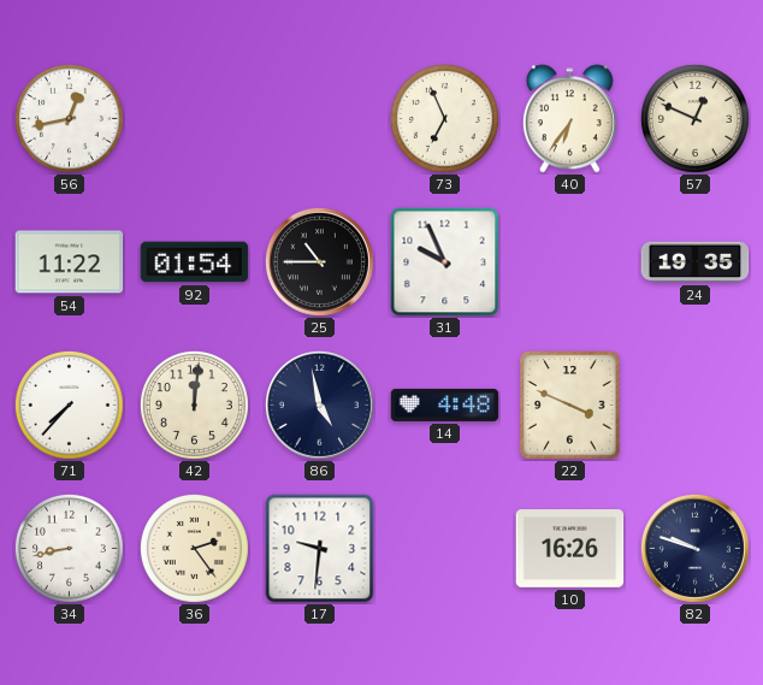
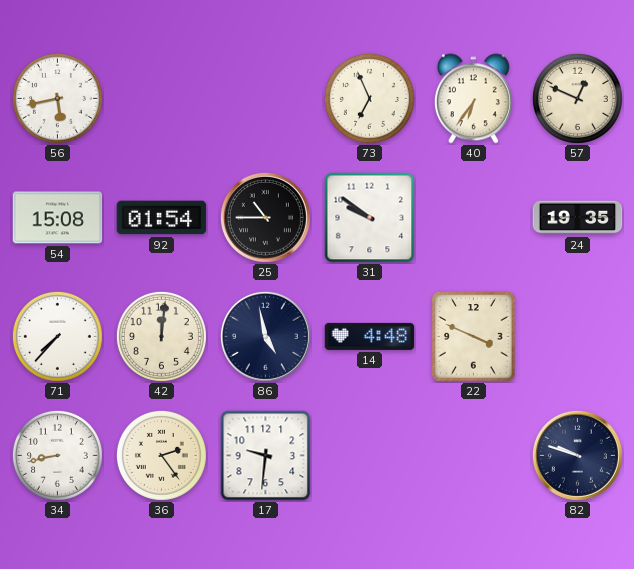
56: 12:43 -> 5:43
54: 11:22 -> 15:08
31: 9:56 -> 9:51
10: 16:26 -> none
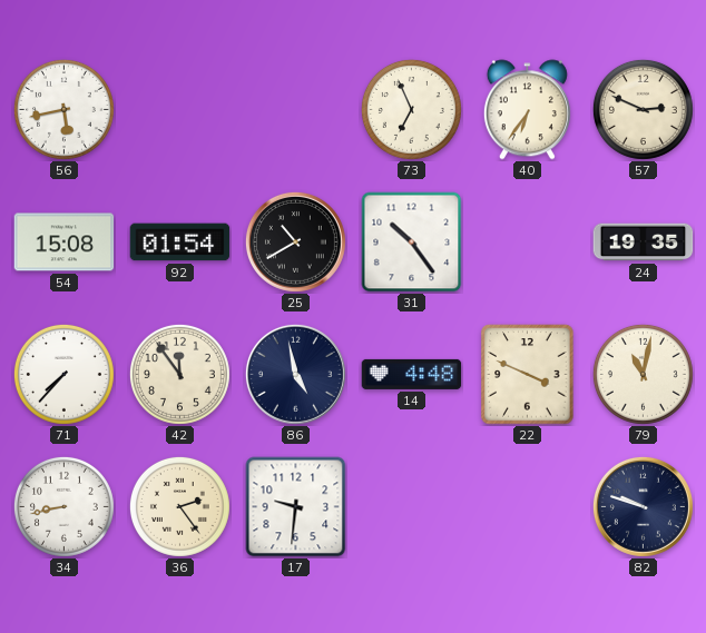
57: 12:49 -> 2:49
25: 10:45 -> 10:40
31: 9:51 -> 10:24
42: 12:01 -> 11:54
79: none -> 11:02
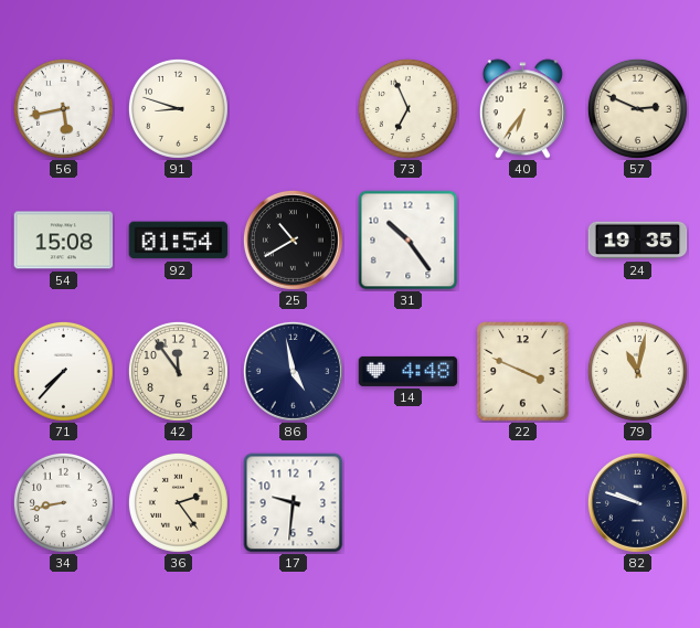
91: none -> 8:48
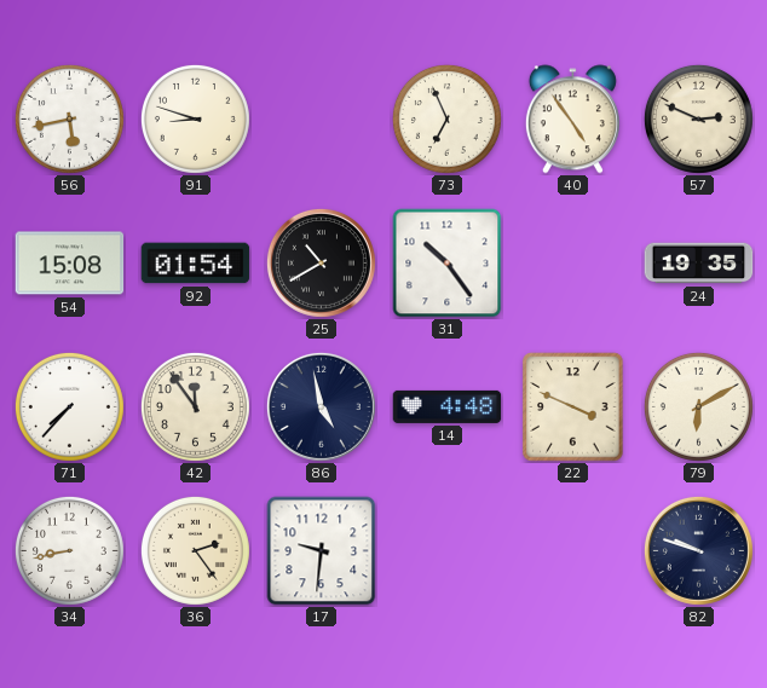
40: 6:36 -> 4:54
79: 11:02 -> 6:10
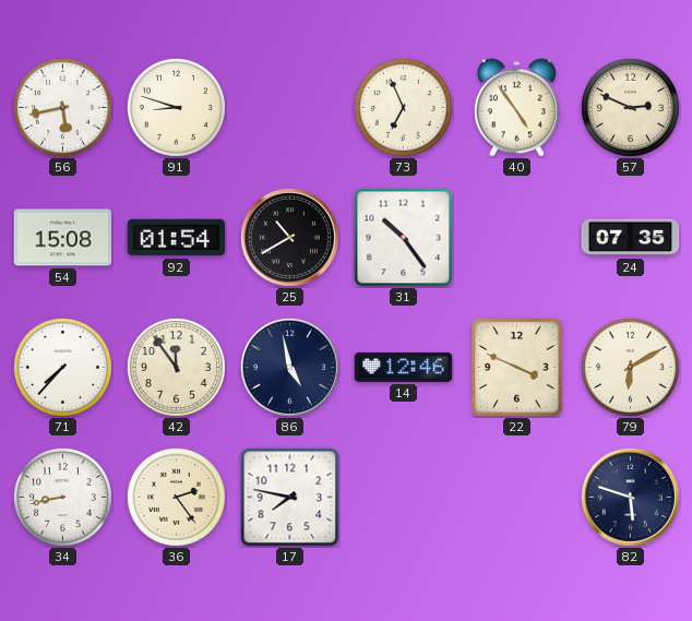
24: 19:35 -> 07:35
14: 4:48 -> 12:46
17: 9:31 -> 7:47
82: 9:48 -> 5:48
